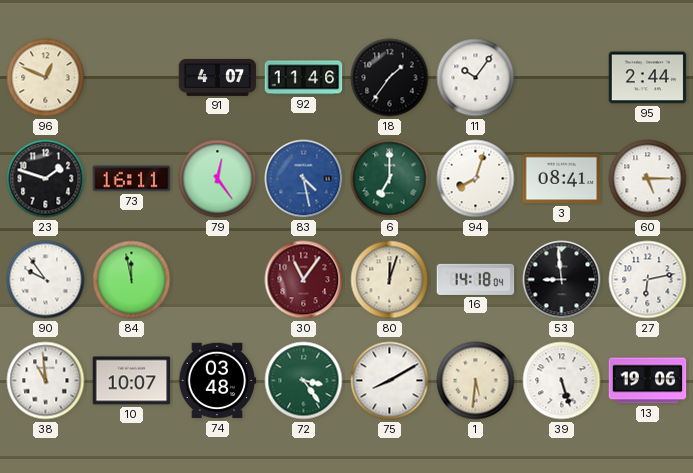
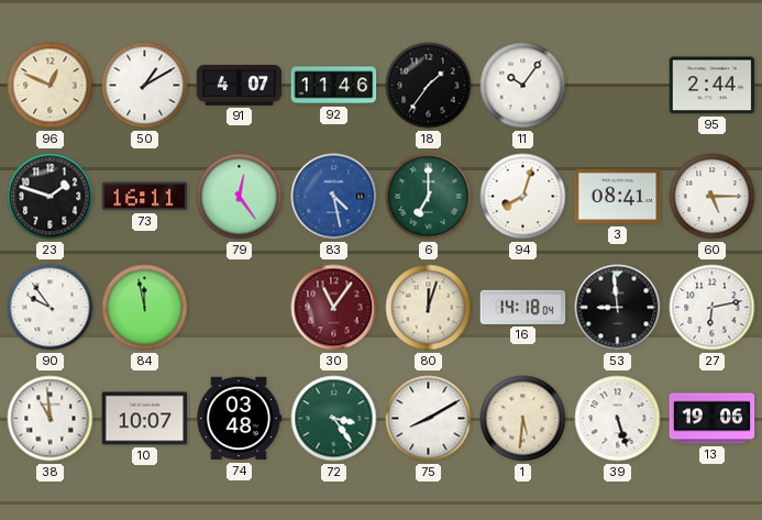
50: none -> 1:10
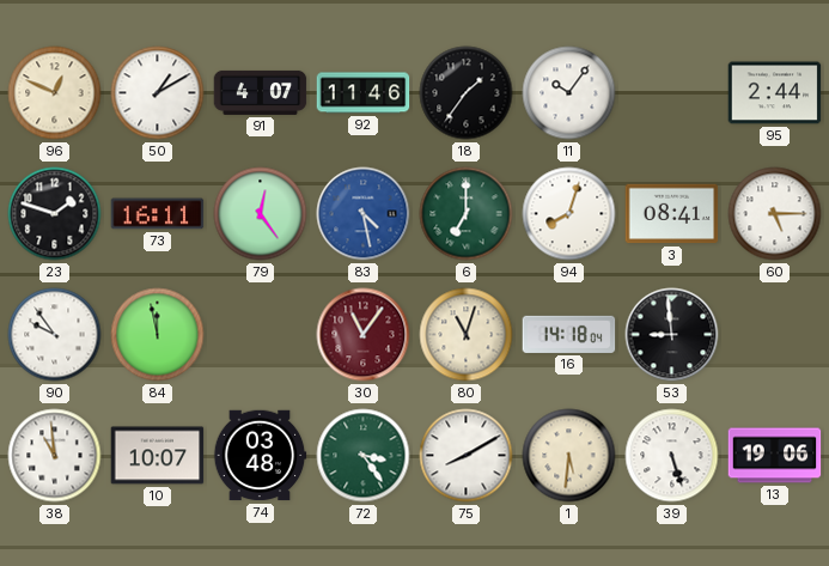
80: 12:03 -> 11:03
27: 6:13 -> none
